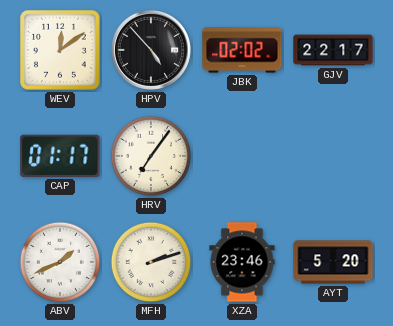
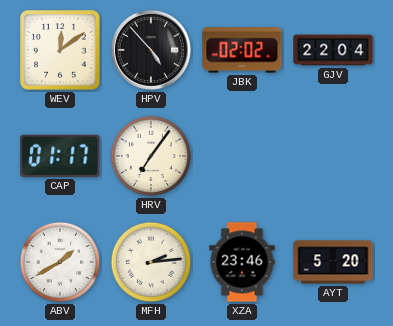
GJV: 22:17 -> 22:04
ABV: 1:41 -> 1:40
MFH: 2:12 -> 2:14
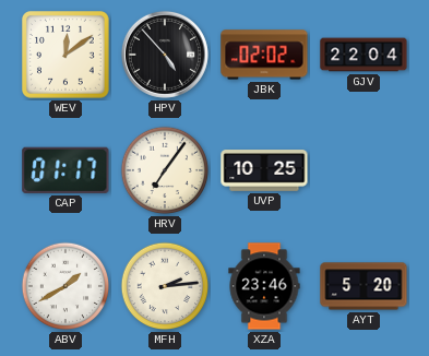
UVP: none -> 10:25
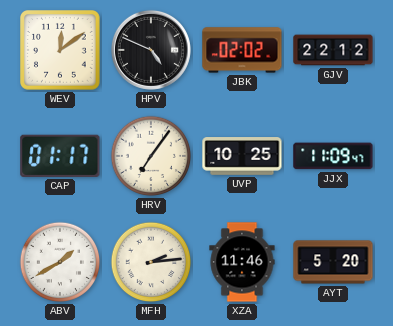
HPV: 4:53 -> 4:49
GJV: 22:04 -> 22:12
JJX: none -> 11:09
XZA: 23:46 -> 11:46
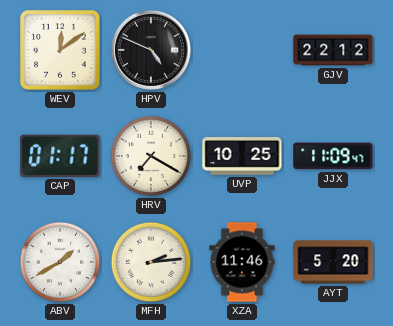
JBK: 02:02 -> none
HRV: 7:06 -> 7:20
